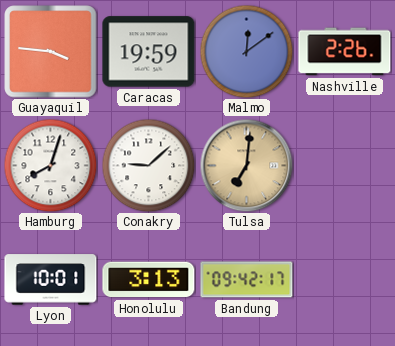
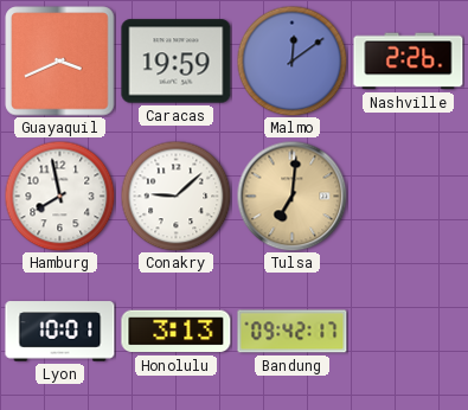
Guayaquil: 3:46 -> 3:41
Hamburg: 8:03 -> 7:58
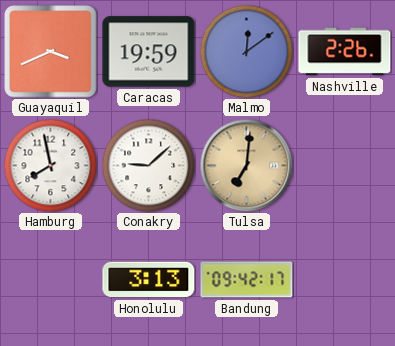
Lyon: 10:01 -> none
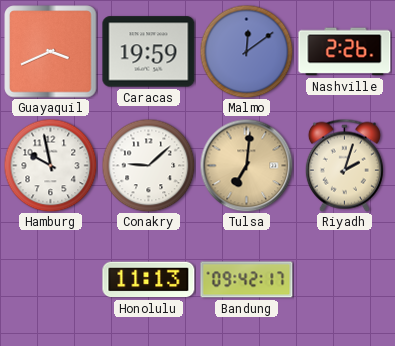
Hamburg: 7:58 -> 9:58
Riyadh: none -> 2:03
Honolulu: 3:13 -> 11:13
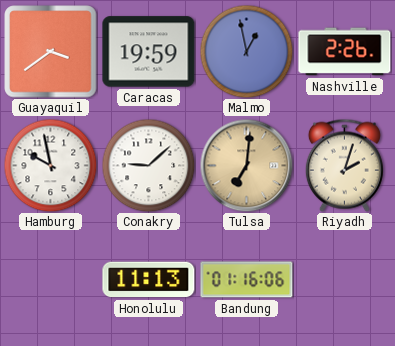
Guayaquil: 3:41 -> 3:39
Malmo: 12:09 -> 12:58
Bandung: 09:42 -> 01:16
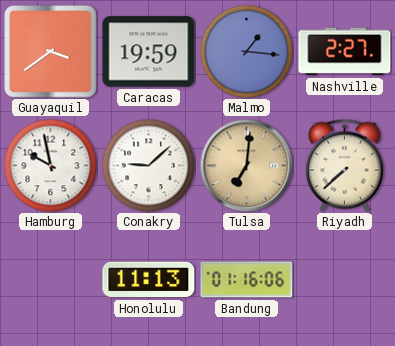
Malmo: 12:58 -> 1:16
Nashville: 2:26 -> 2:27
Riyadh: 2:03 -> 7:38
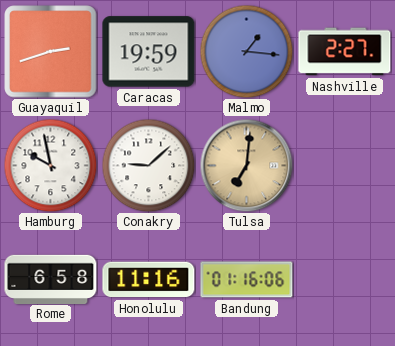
Guayaquil: 3:39 -> 2:42
Riyadh: 7:38 -> none
Rome: none -> 6:58
Honolulu: 11:13 -> 11:16
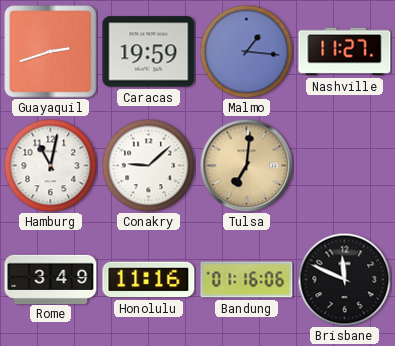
Nashville: 2:27 -> 11:27
Hamburg: 9:58 -> 11:02
Rome: 6:58 -> 3:49
Brisbane: none -> 11:49
